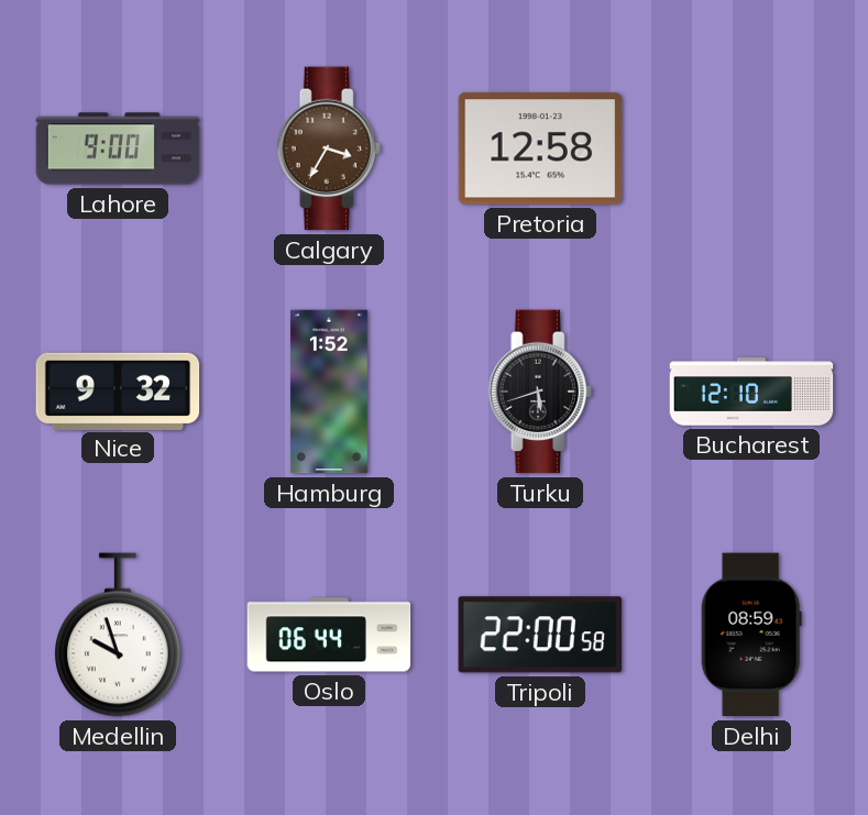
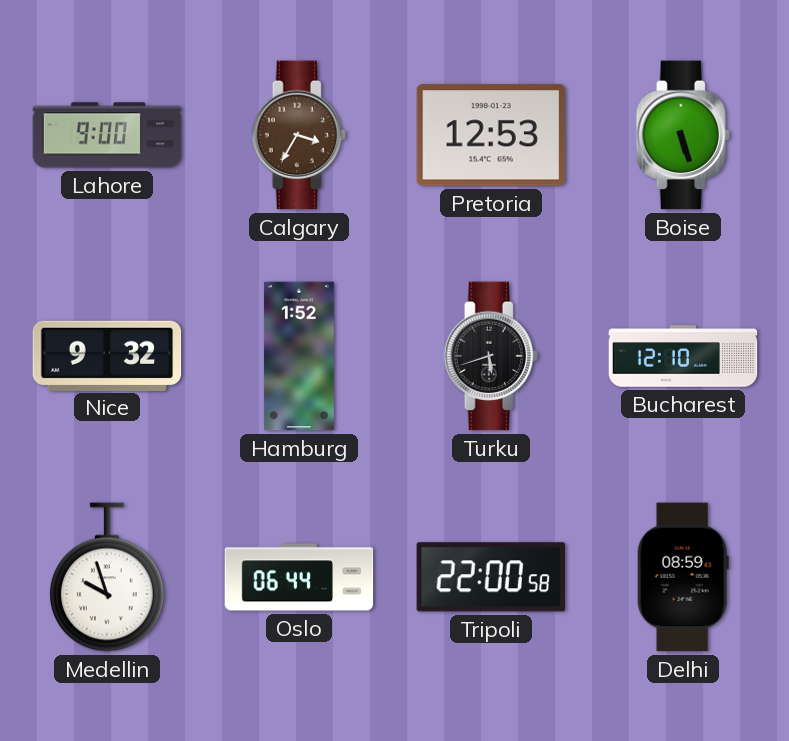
Pretoria: 12:58 -> 12:53
Boise: none -> 5:27
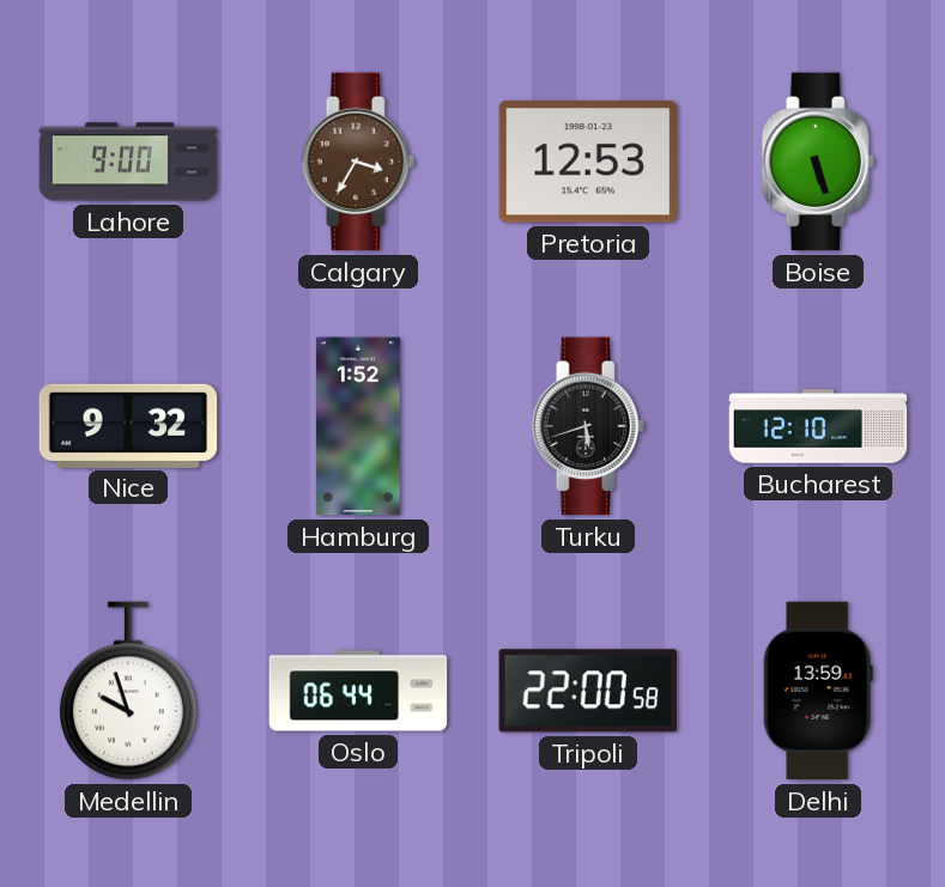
Delhi: 08:59 -> 13:59
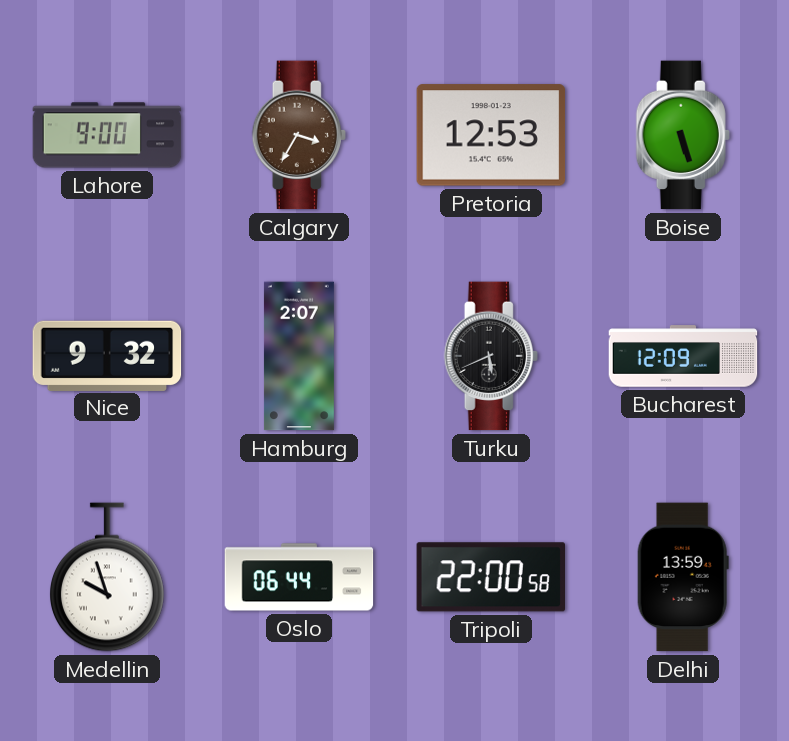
Hamburg: 1:52 -> 2:07
Turku: 5:42 -> 5:41
Bucharest: 12:10 -> 12:09
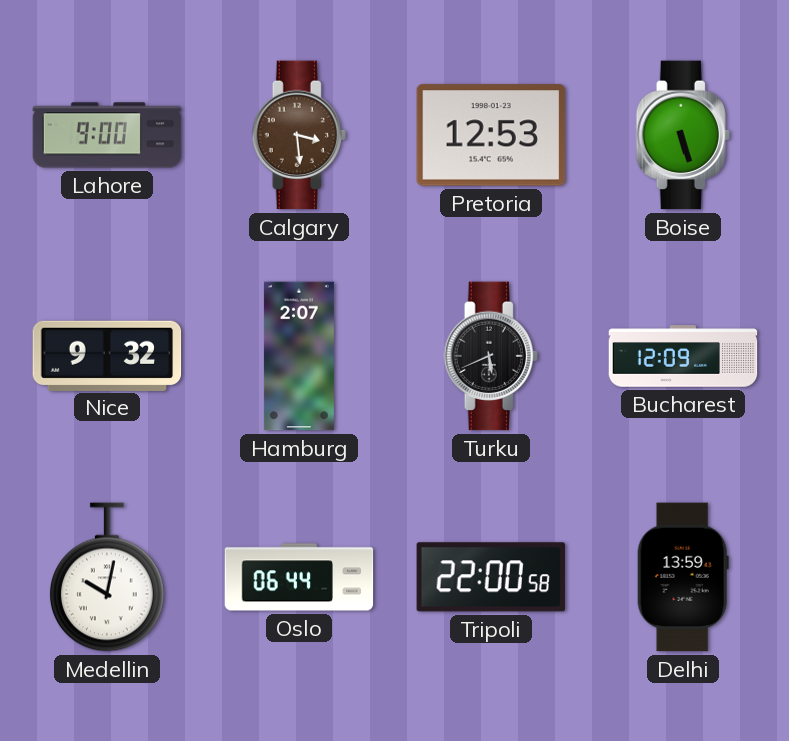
Calgary: 3:35 -> 3:29
Medellin: 9:57 -> 10:02
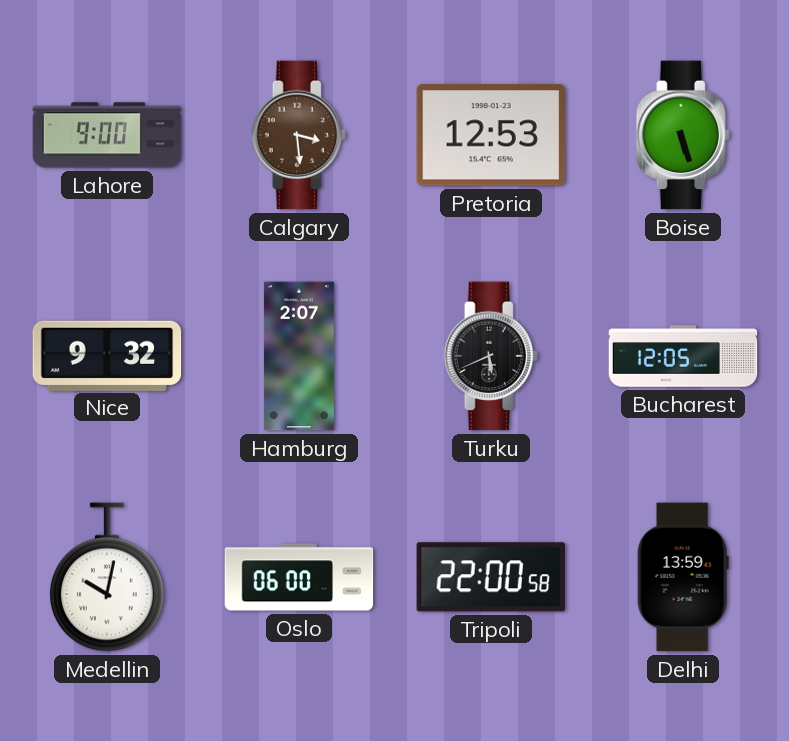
Bucharest: 12:09 -> 12:05
Oslo: 06:44 -> 06:00
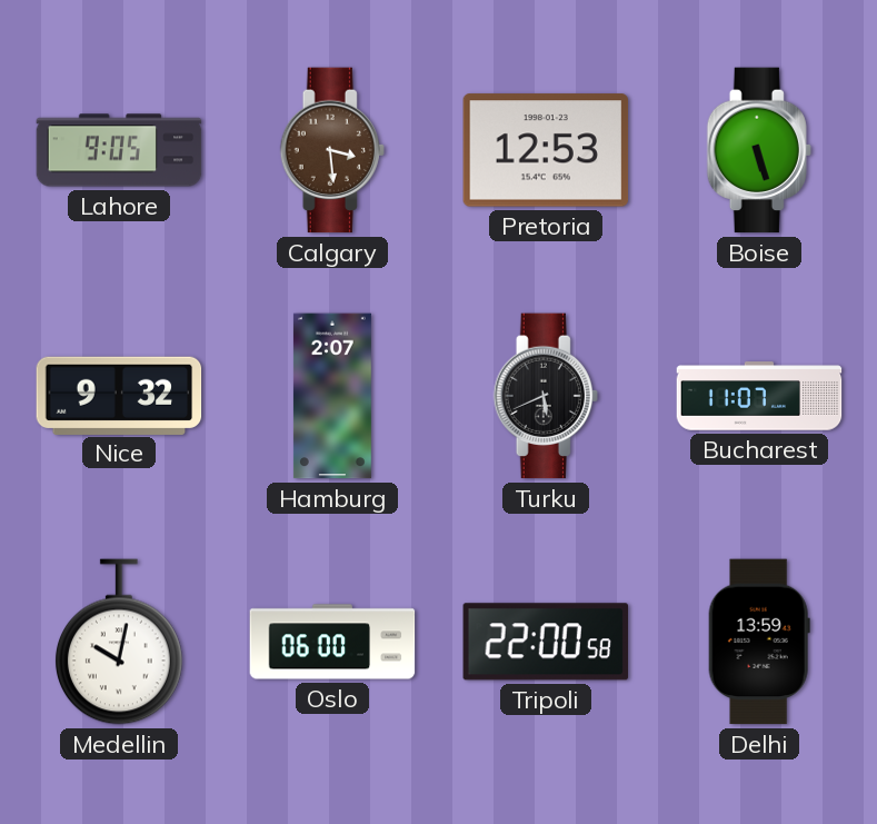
Lahore: 9:00 -> 9:05
Bucharest: 12:05 -> 11:07
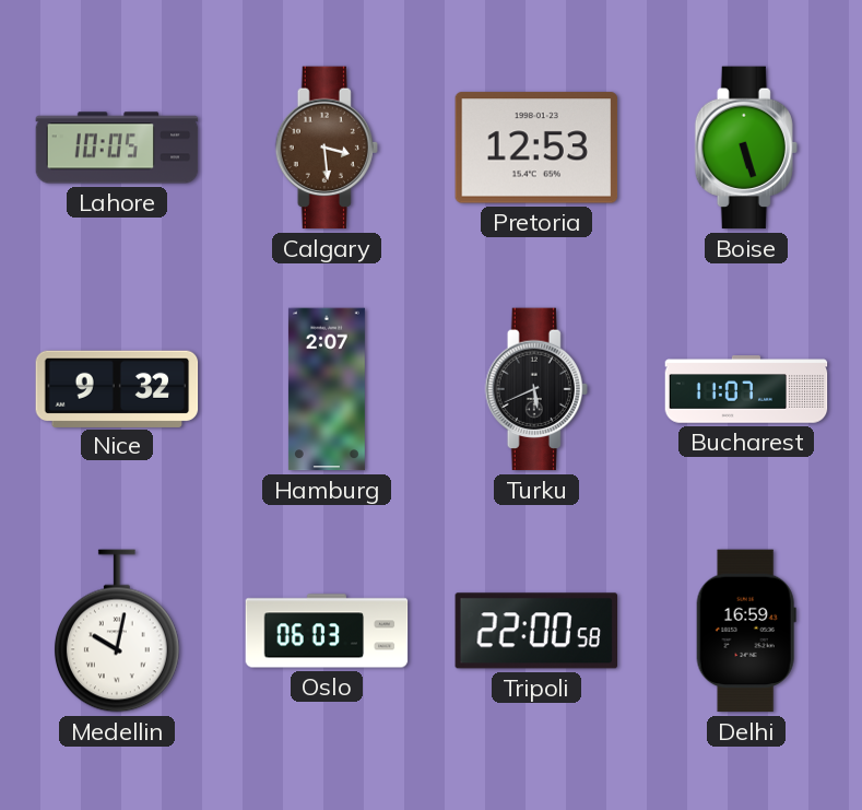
Lahore: 9:05 -> 10:05
Oslo: 06:00 -> 06:03
Delhi: 13:59 -> 16:59
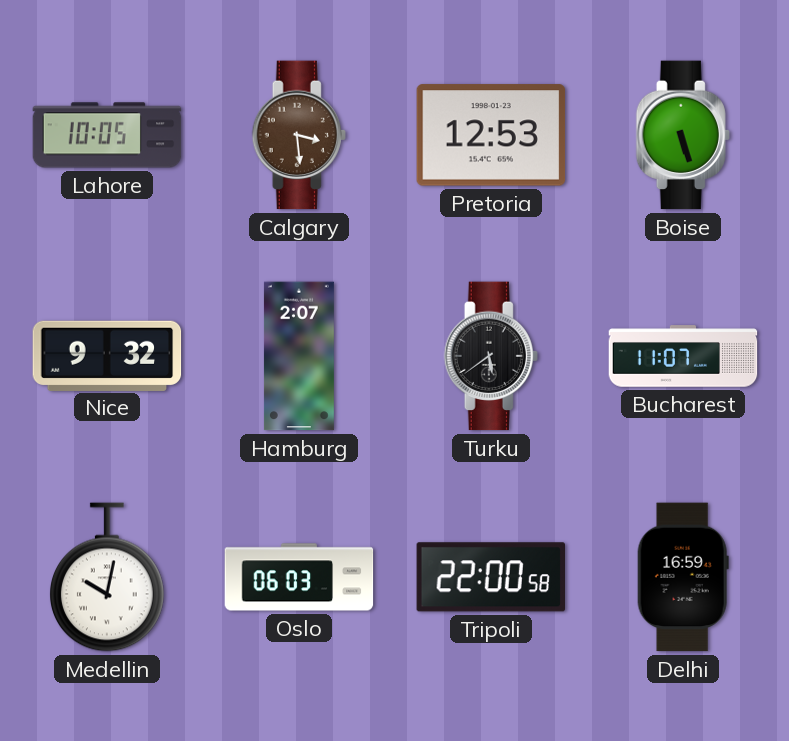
Turku: 5:41 -> 5:39
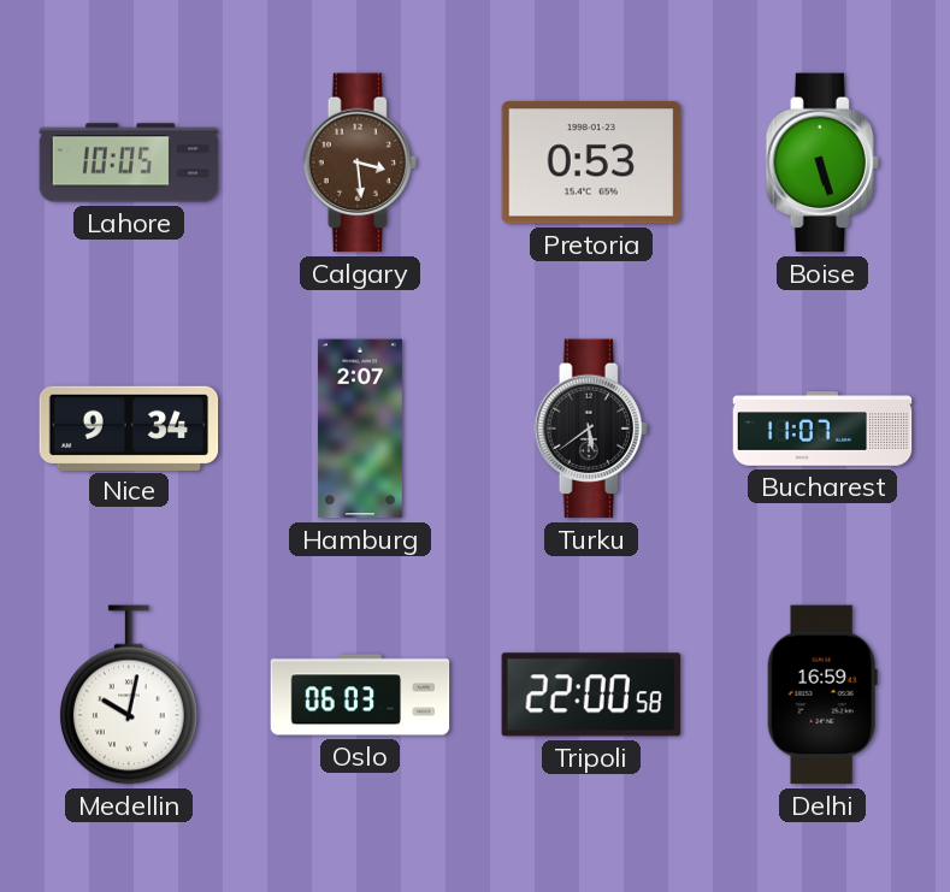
Pretoria: 12:53 -> 0:53
Nice: 9:32 -> 9:34
